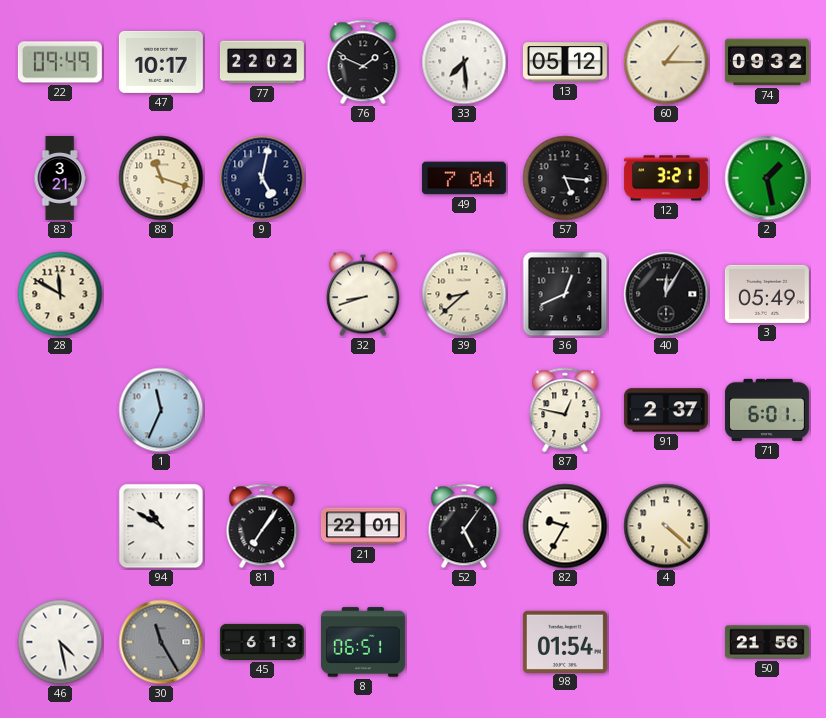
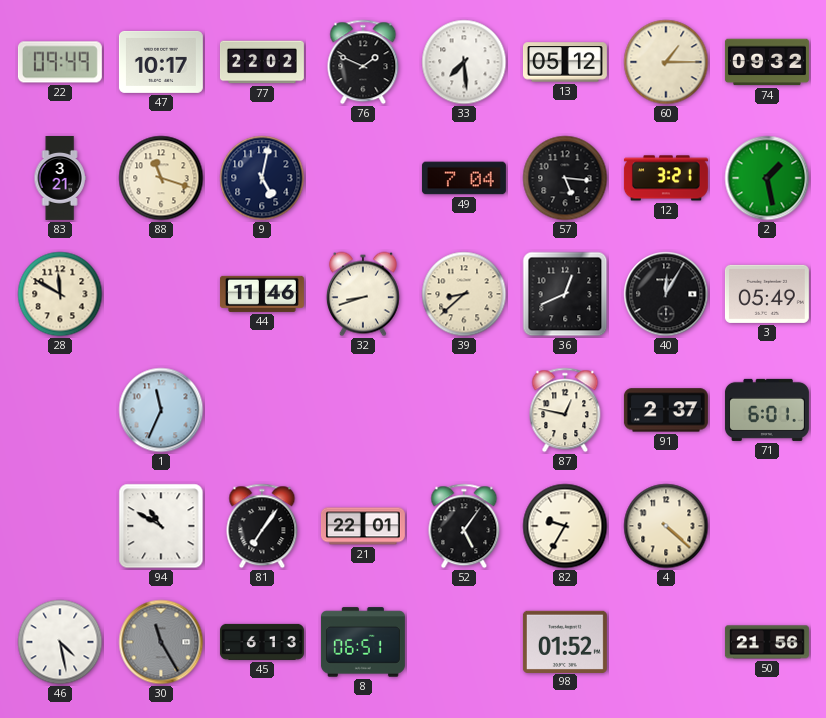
44: none -> 11:46
98: 01:54 -> 01:52
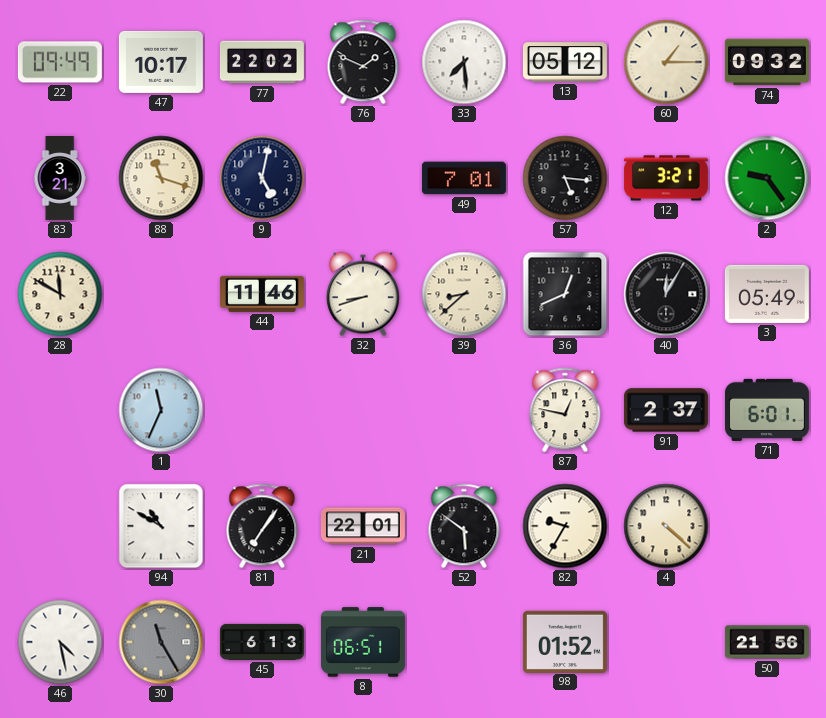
49: 7:04 -> 7:01
2: 1:28 -> 9:24
52: 5:06 -> 5:51
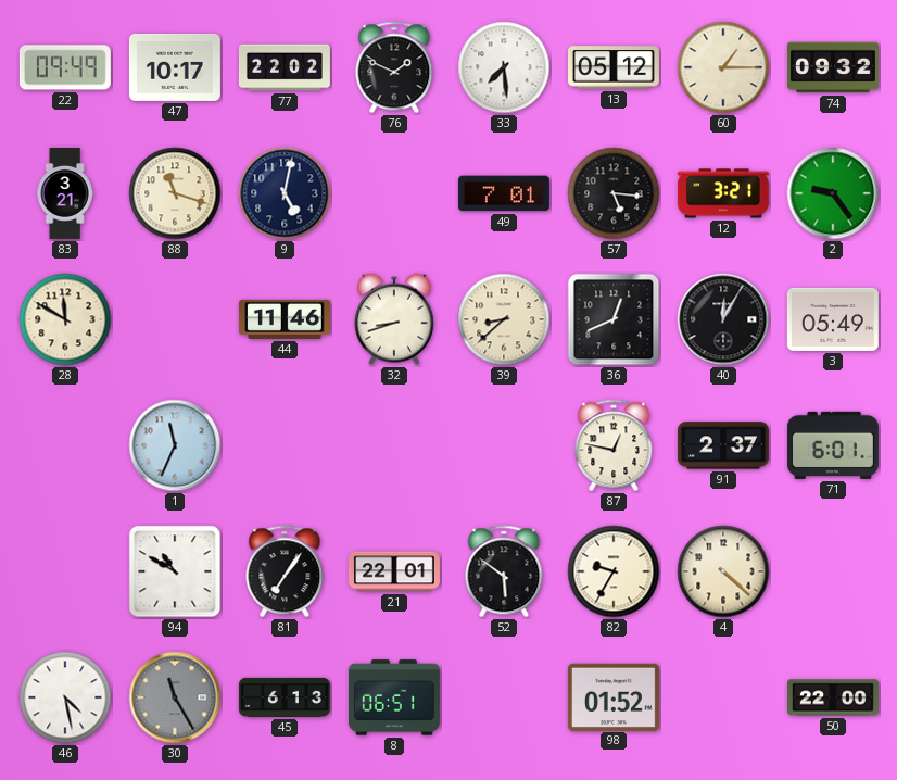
50: 21:56 -> 22:00
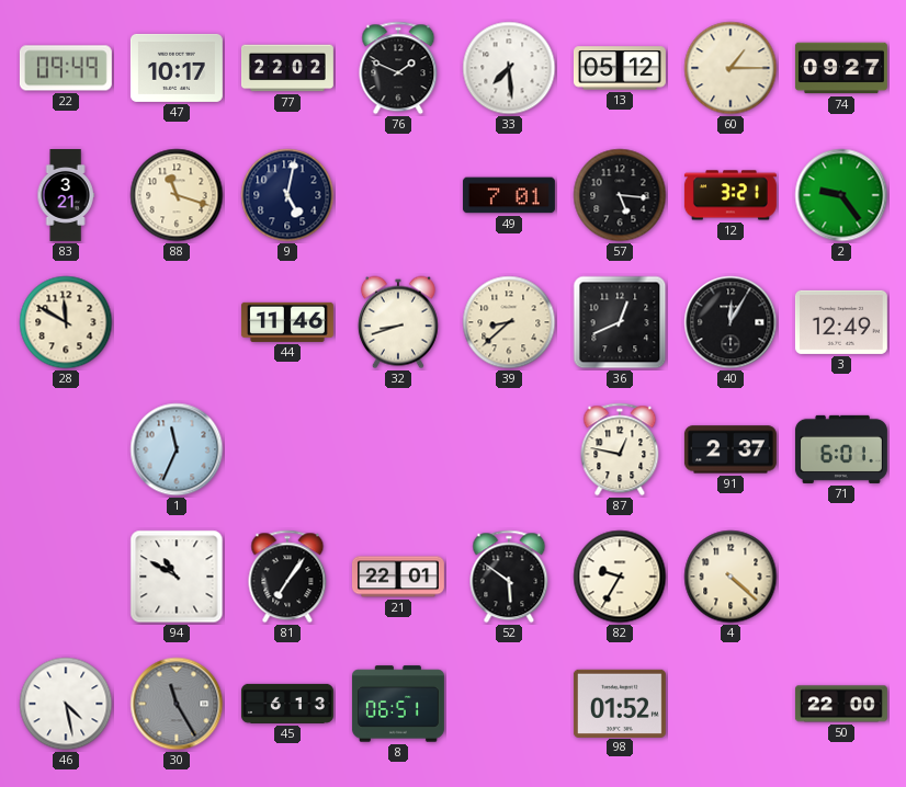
74: 09:32 -> 09:27
3: 05:49 -> 12:49
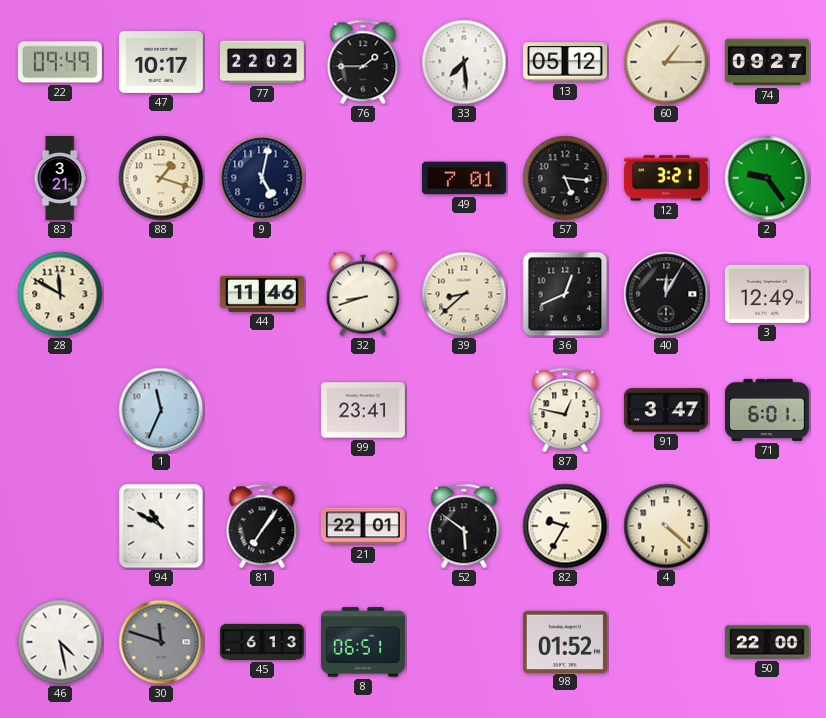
76: 1:49 -> 1:45
88: 11:18 -> 1:18
99: none -> 23:41
91: 2:37 -> 3:47
30: 11:25 -> 11:48
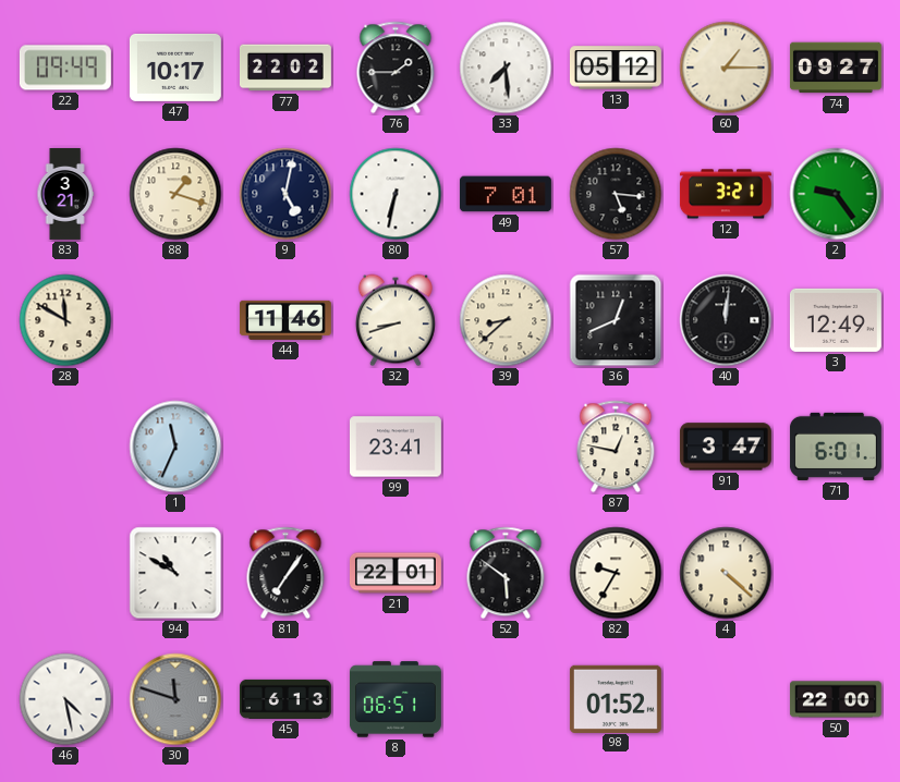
80: none -> 6:32
40: 12:05 -> 12:01
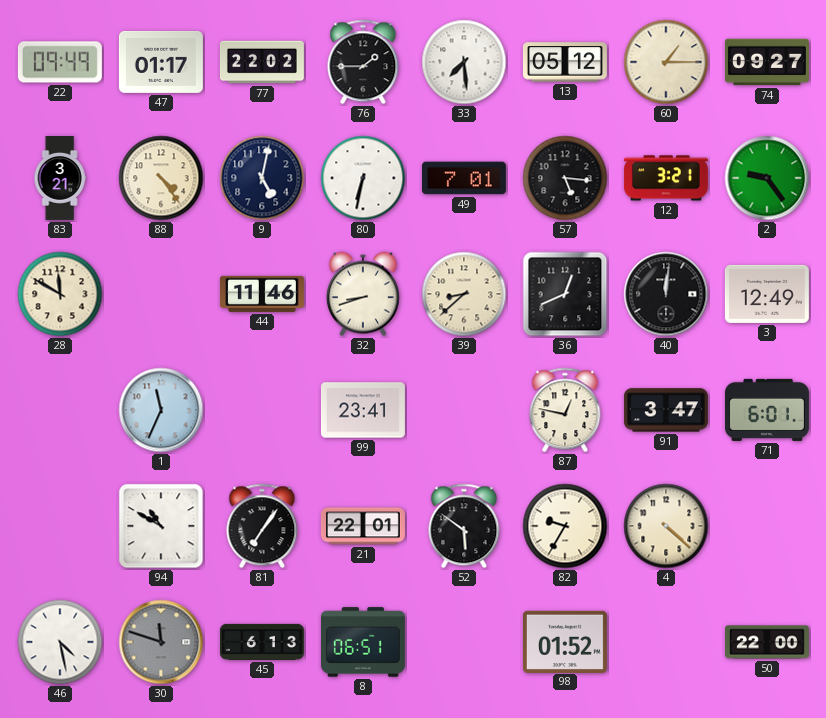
47: 10:17 -> 01:17
88: 1:18 -> 4:24
